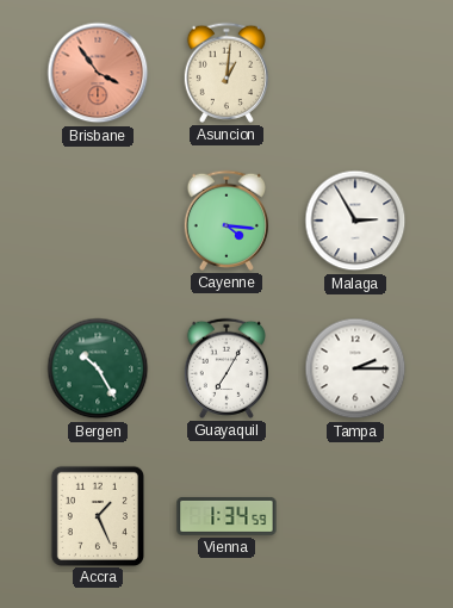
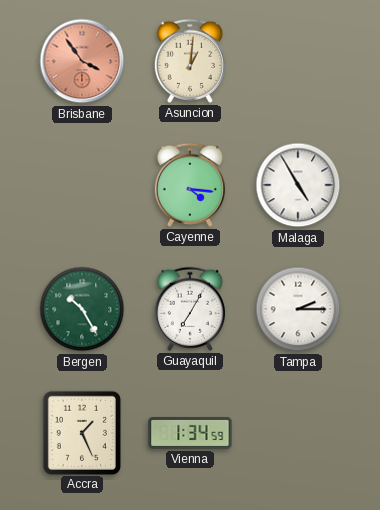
Malaga: 2:55 -> 4:55
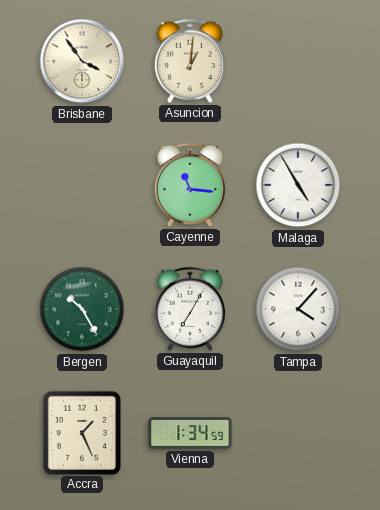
Brisbane dial: salmon -> cream
Cayenne: 4:16 -> 11:16
Tampa: 2:15 -> 4:07
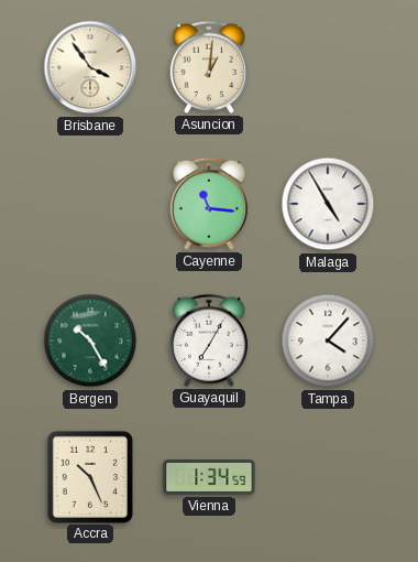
Accra: 1:26 -> 10:26
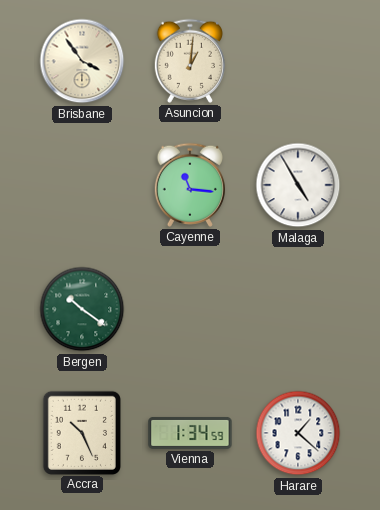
Bergen: 10:25 -> 10:21
Guayaquil: 7:05 -> none
Tampa: 4:07 -> none
Harare: none -> 1:22
